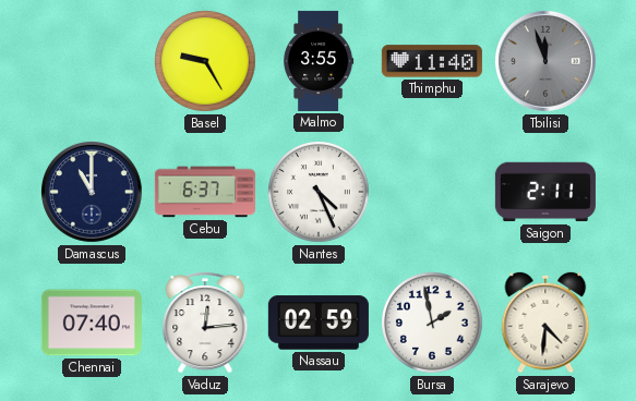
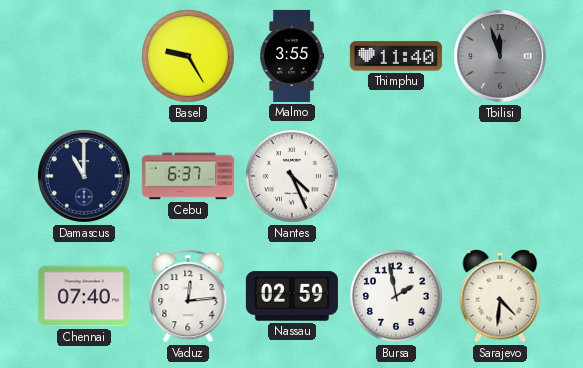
Saigon: 2:11 -> none
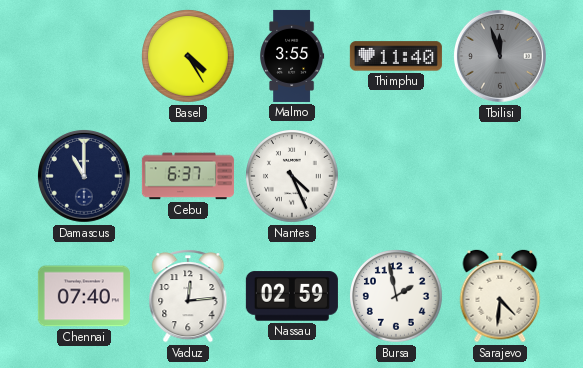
Basel: 9:25 -> 4:25
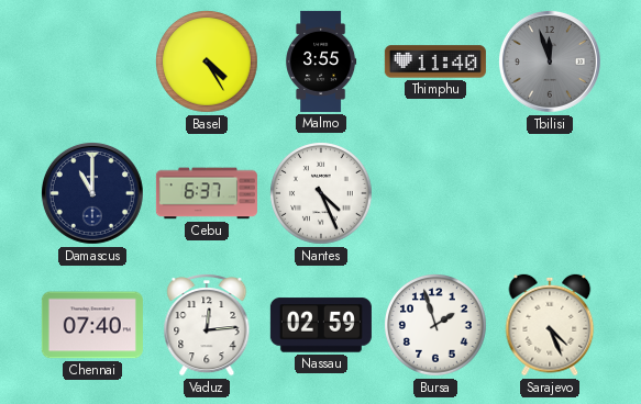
Bursa: 1:58 -> 1:57
Sarajevo: 4:31 -> 4:26
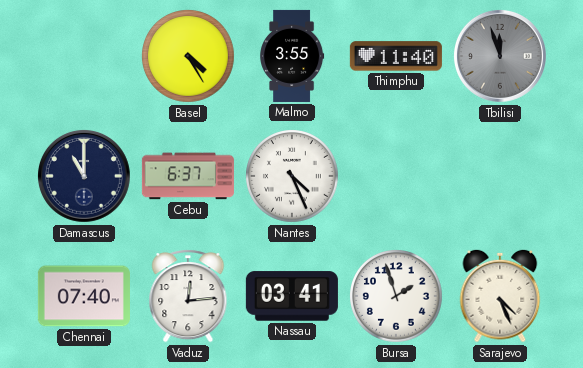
Nassau: 02:59 -> 03:41
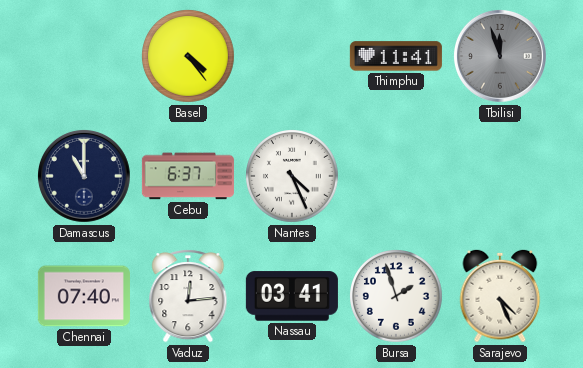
Basel: 4:25 -> 4:24
Malmo: 3:55 -> none
Thimphu: 11:40 -> 11:41
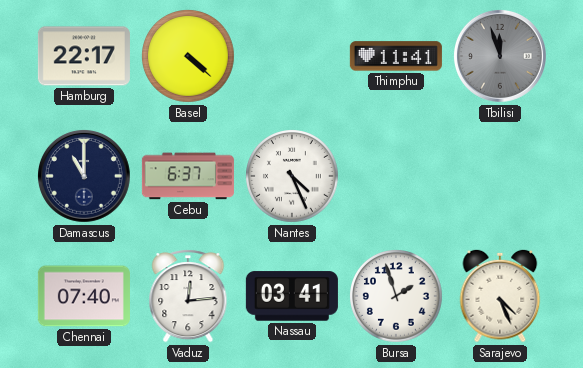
Hamburg: none -> 22:17
Basel: 4:24 -> 4:22
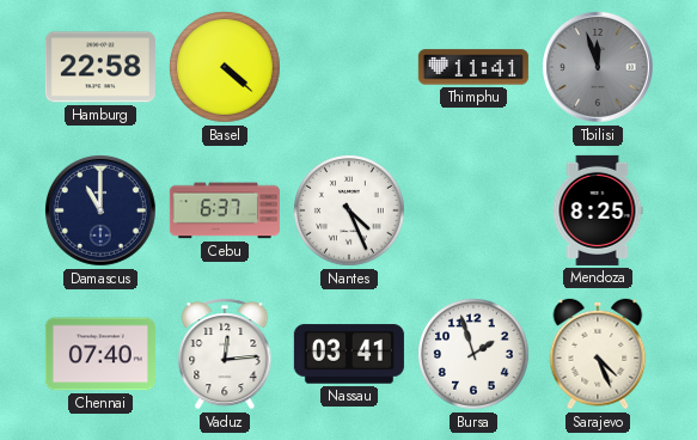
Hamburg: 22:17 -> 22:58
Mendoza: none -> 8:25
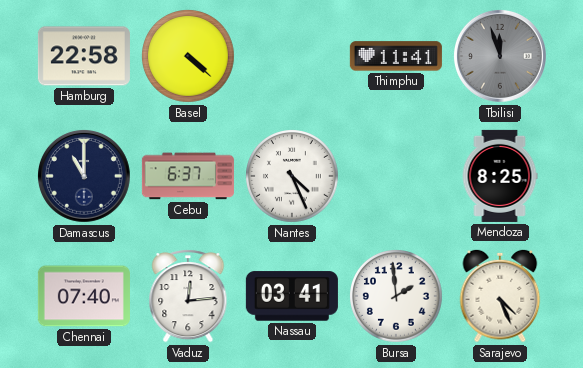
Bursa: 1:57 -> 1:59
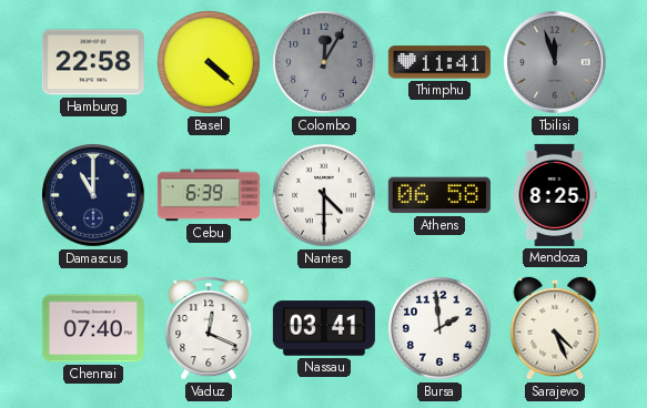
Colombo: none -> 12:05
Cebu: 6:37 -> 6:39
Nantes: 4:26 -> 4:30
Athens: none -> 06:58
Vaduz: 12:14 -> 12:19
